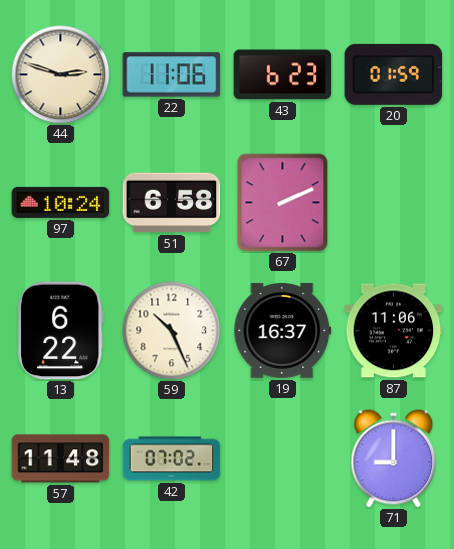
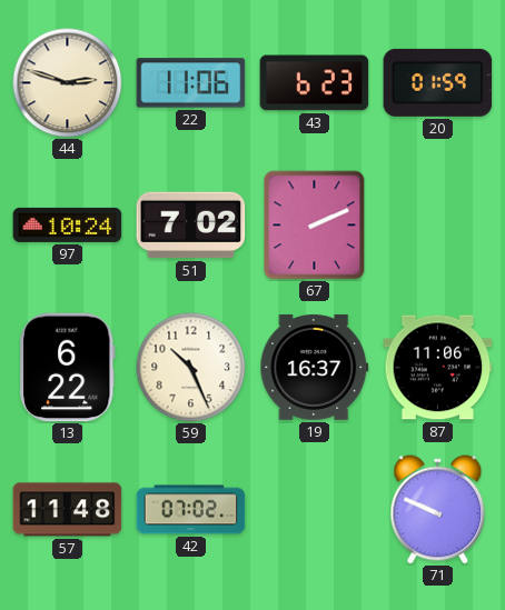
51: 6:58 -> 7:02
71: 9:00 -> 9:49
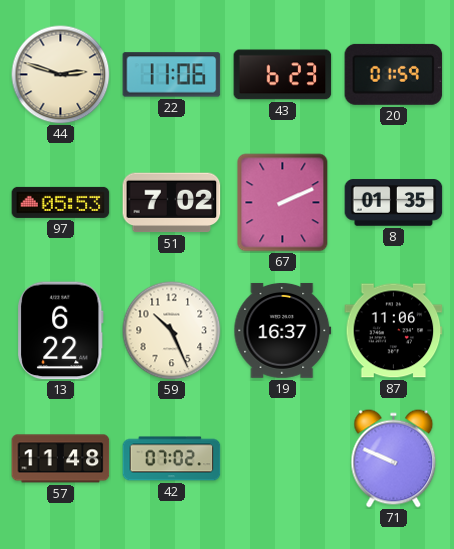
97: 10:24 -> 05:53
8: none -> 01:35
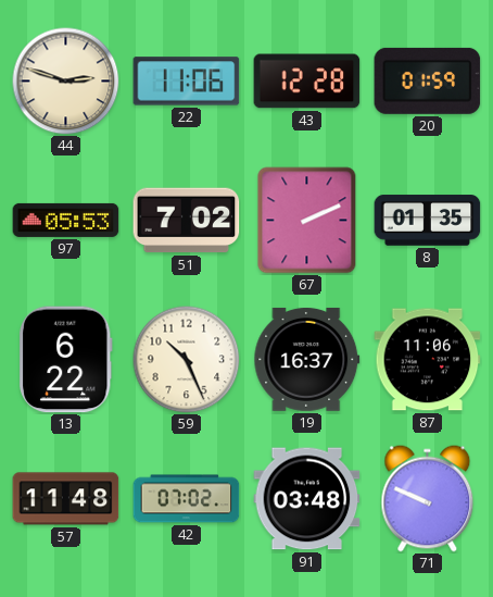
43: 6:23 -> 12:28
91: none -> 03:48
